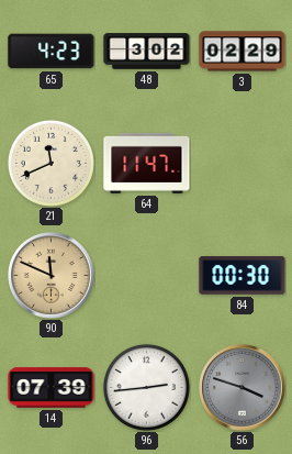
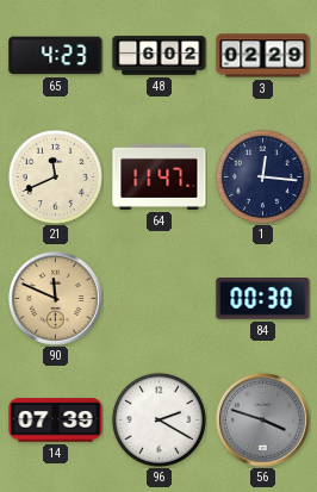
48: 3:02 -> 6:02
1: none -> 12:16
96: 2:44 -> 2:20
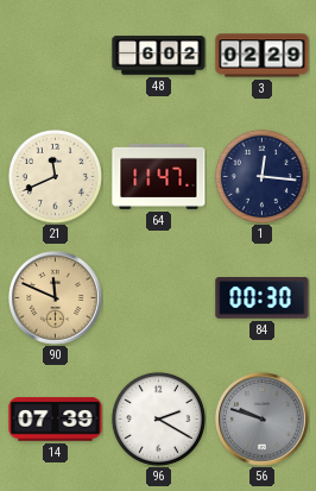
65: 4:23 -> none
56: 3:48 -> 9:48
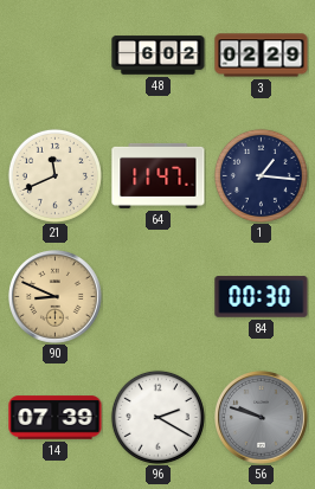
1: 12:16 -> 1:16
90: 11:49 -> 8:49
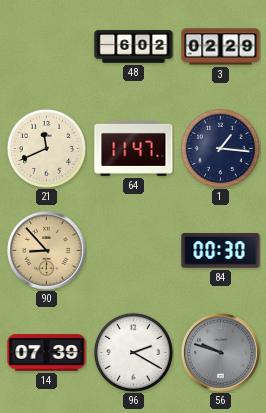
90: 8:49 -> 8:53
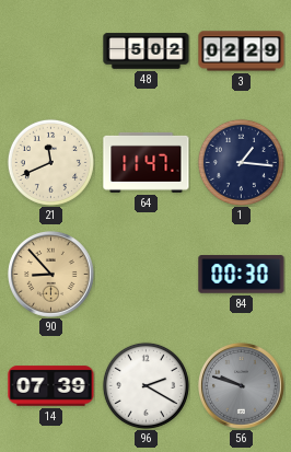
48: 6:02 -> 5:02
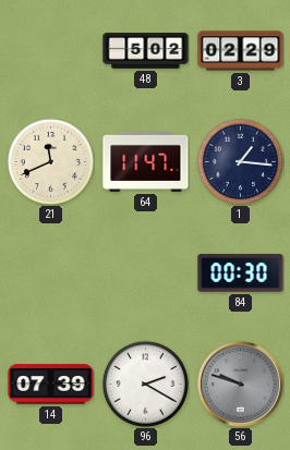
90: 8:53 -> none
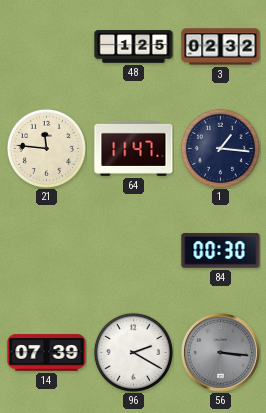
48: 5:02 -> 1:25
3: 02:29 -> 02:32
21: 11:41 -> 11:46
56: 9:48 -> 3:16
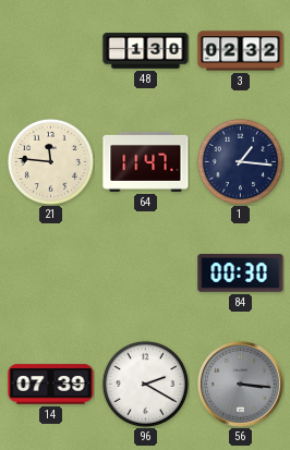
48: 1:25 -> 1:30
